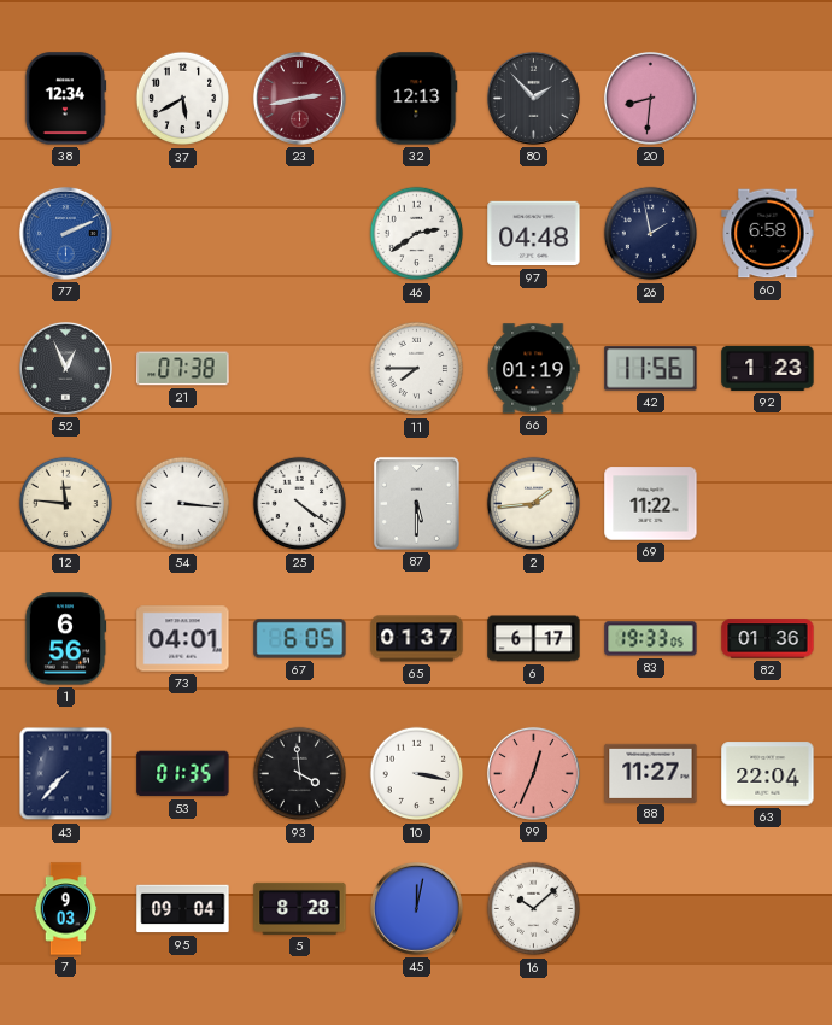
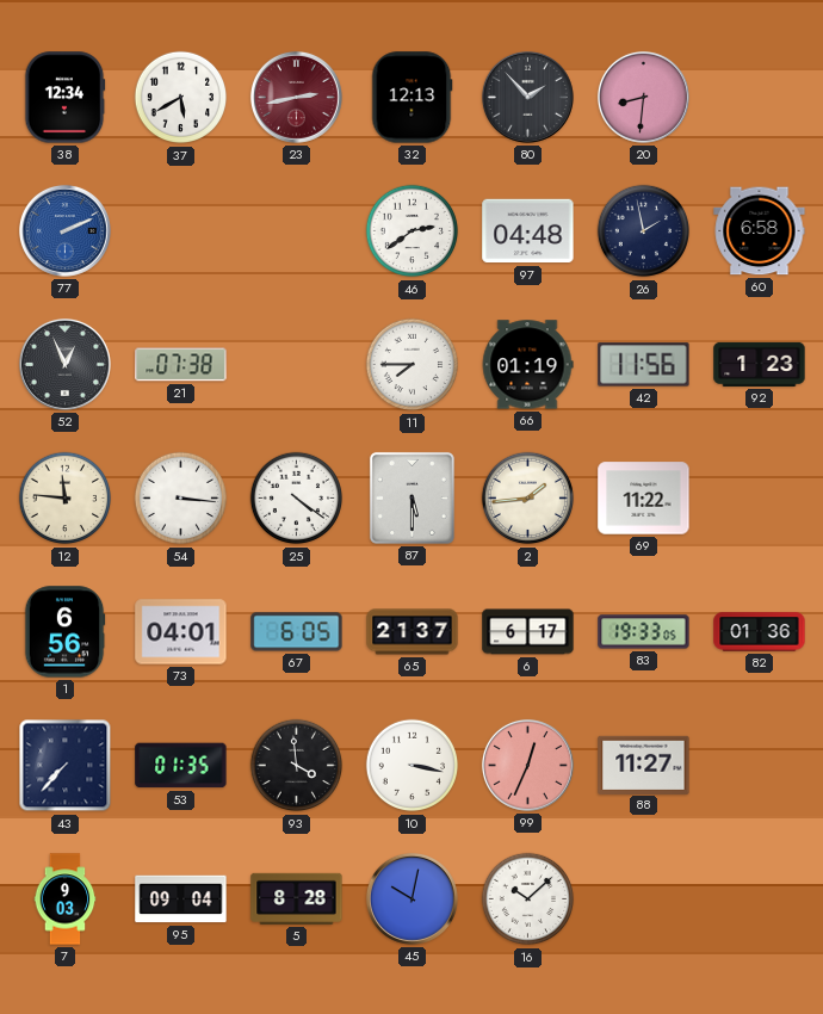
65: 01:37 -> 21:37
63: 22:04 -> none
45: 12:02 -> 10:02
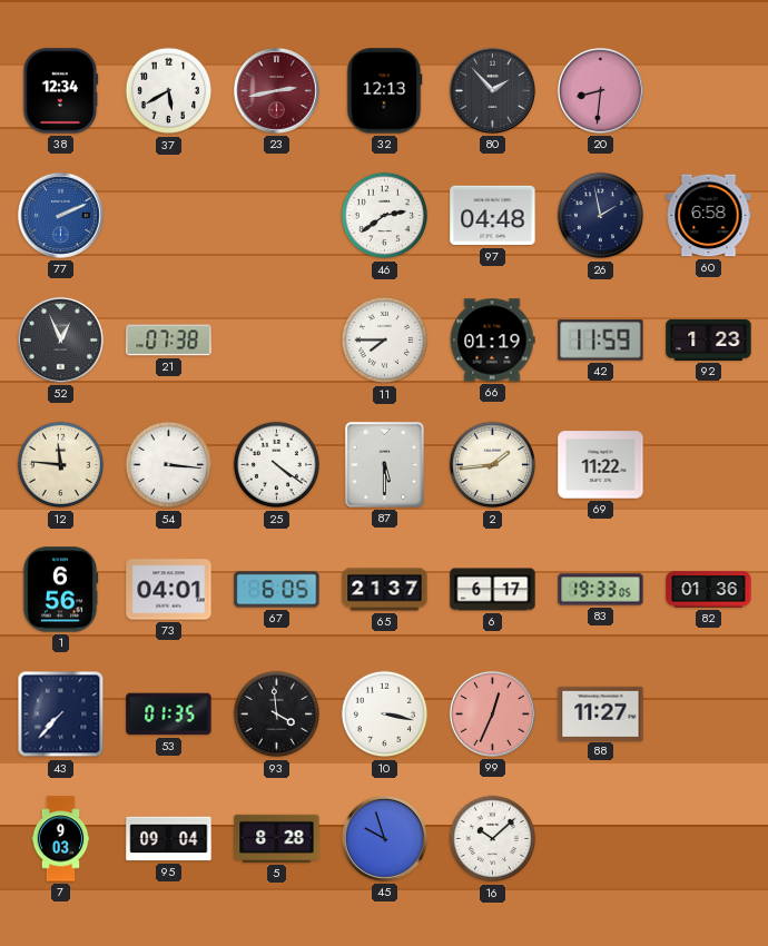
42: 11:56 -> 11:59
45: 10:02 -> 9:57
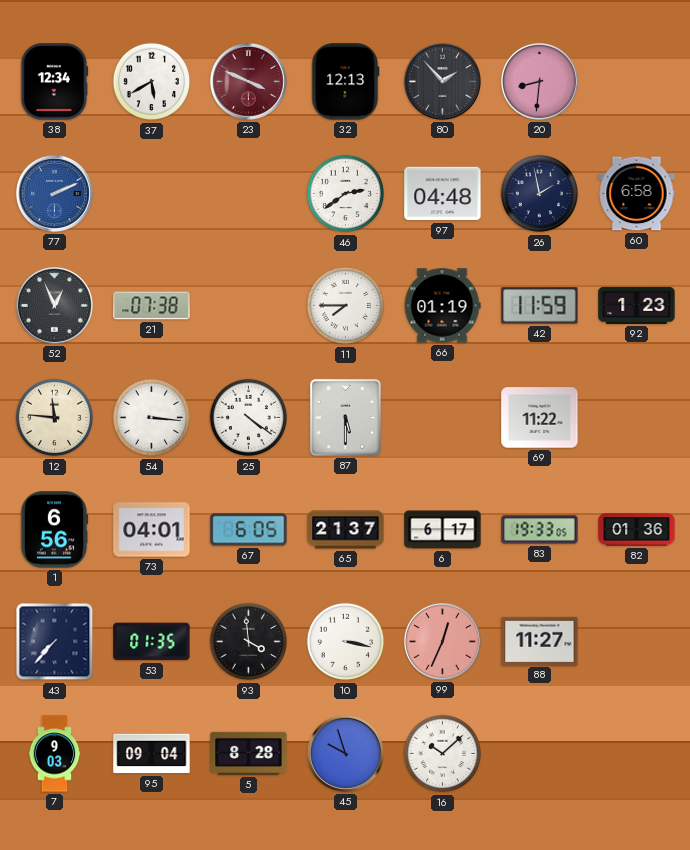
23: 2:43 -> 3:49
2: 1:44 -> none
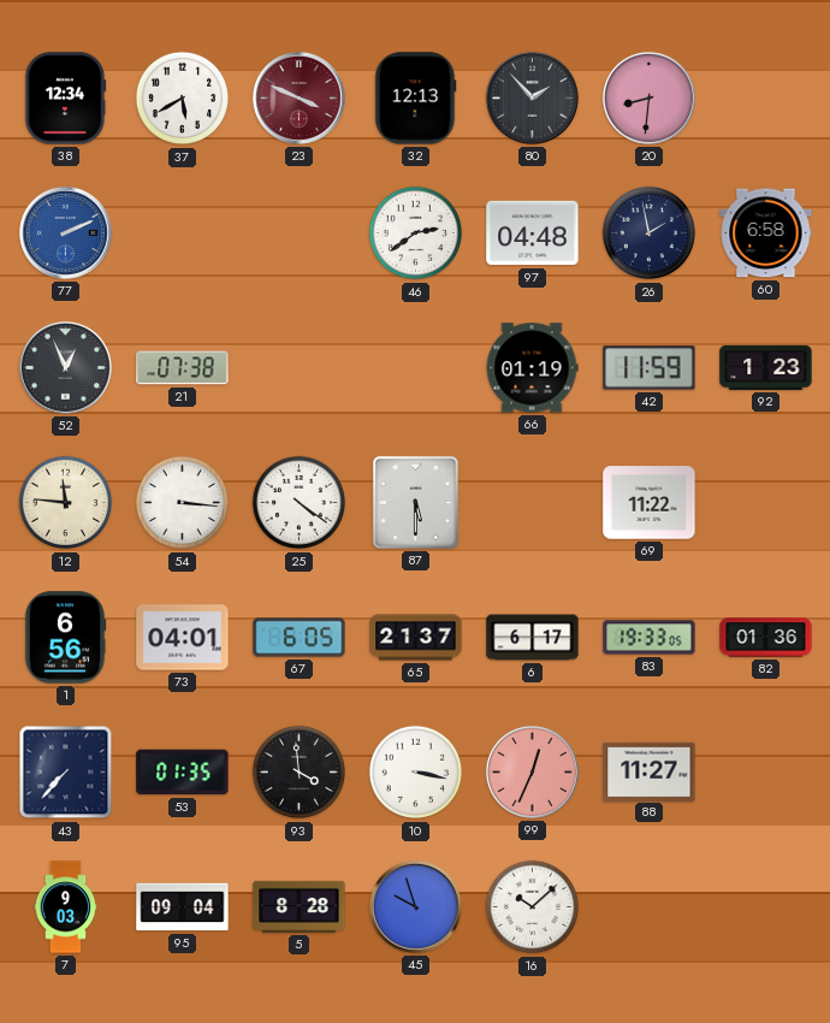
11: 7:45 -> none
